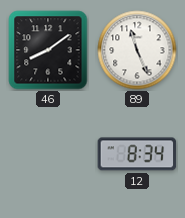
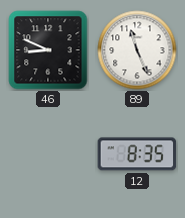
46: 8:09 -> 8:49
12: 8:34 -> 8:35
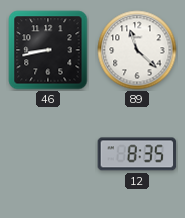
46: 8:49 -> 8:43
89: 11:26 -> 11:22
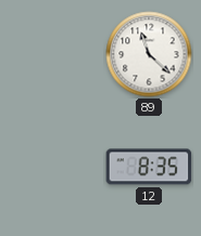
46: 8:43 -> none
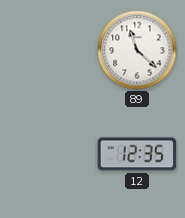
12: 8:35 -> 12:35
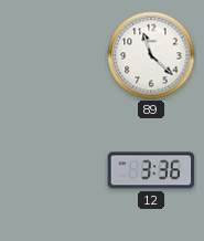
12: 12:35 -> 3:36
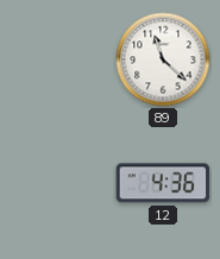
12: 3:36 -> 4:36
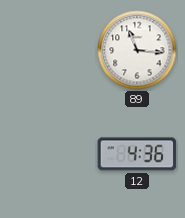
89: 11:22 -> 11:16
